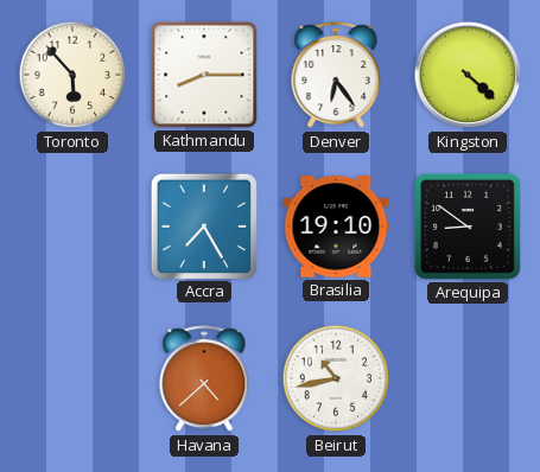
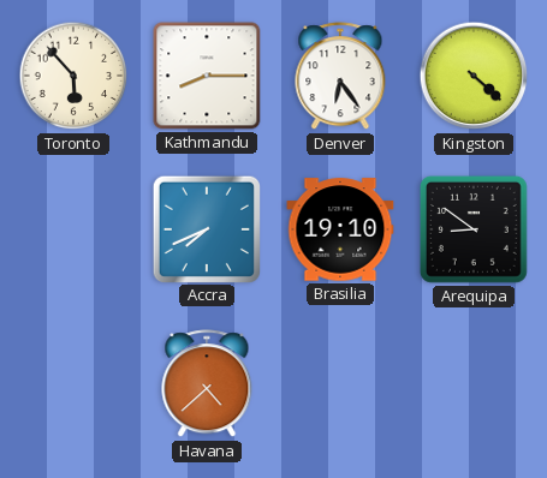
Accra: 7:25 -> 7:41
Beirut: 10:43 -> none
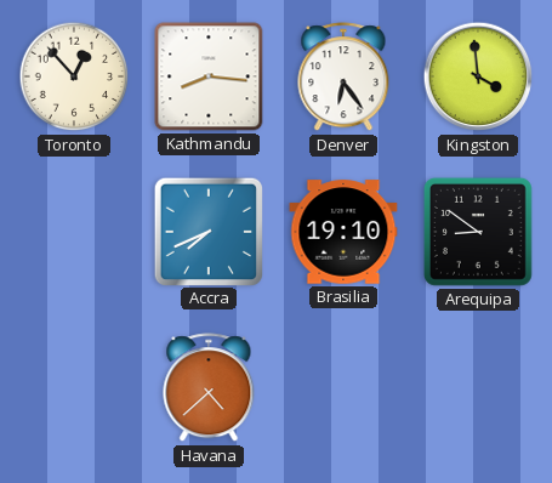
Toronto: 5:53 -> 12:53
Kathmandu: 8:15 -> 8:16
Kingston: 4:22 -> 3:59
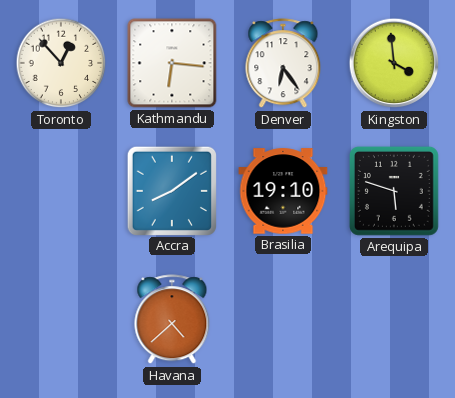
Kathmandu: 8:16 -> 6:16
Accra: 7:41 -> 8:09
Arequipa: 8:51 -> 5:48
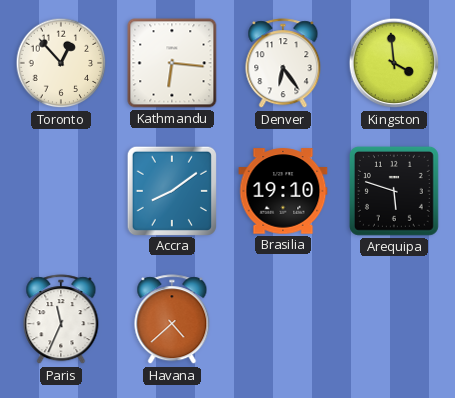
Paris: none -> 11:34
